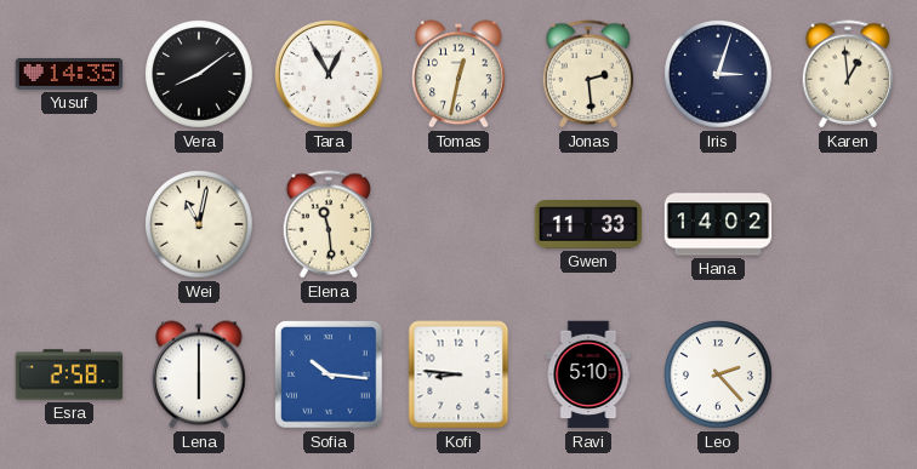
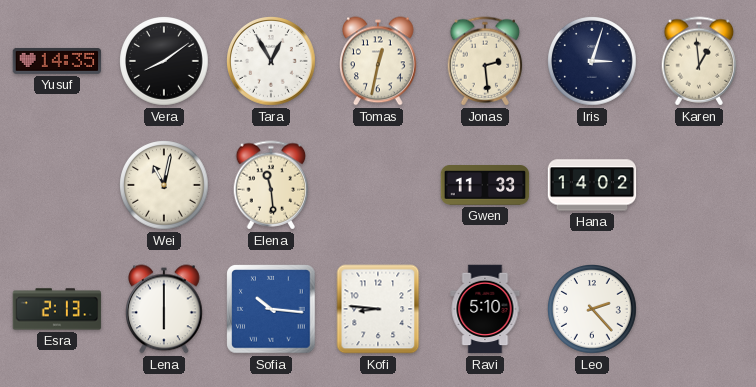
Esra: 2:58 -> 2:13
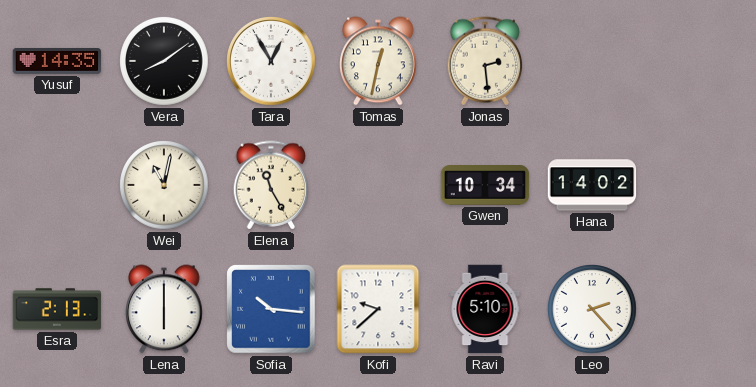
Iris: 3:03 -> none
Karen: 12:59 -> none
Elena: 11:29 -> 11:25
Gwen: 11:33 -> 10:34
Kofi: 8:46 -> 9:38
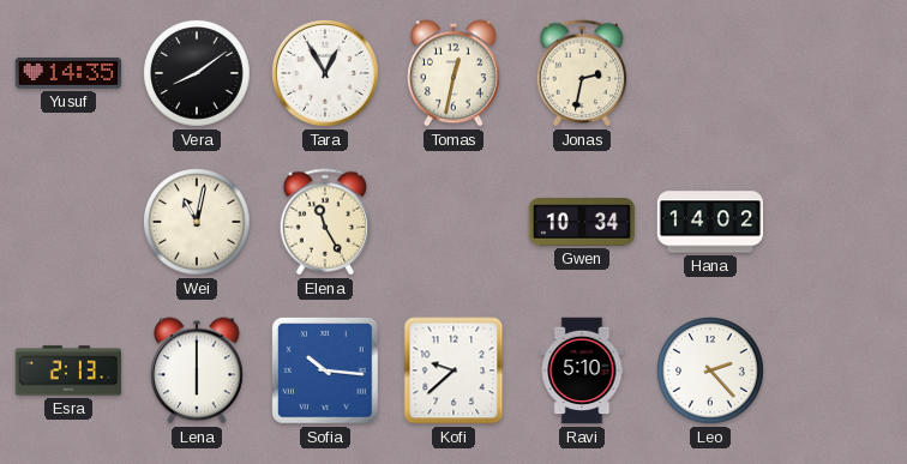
Jonas: 2:29 -> 2:32
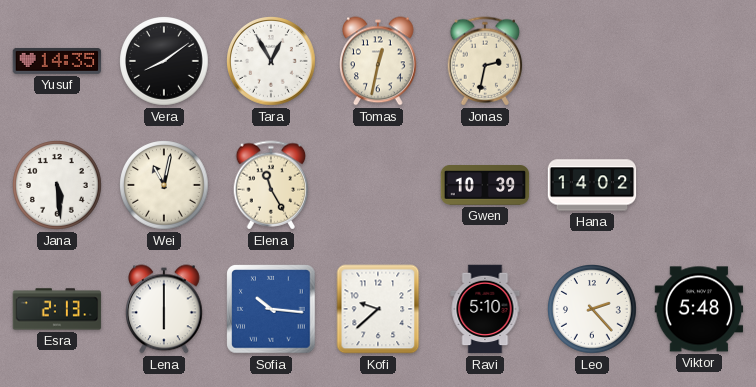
Jana: none -> 5:29
Gwen: 10:34 -> 10:39
Viktor: none -> 5:48
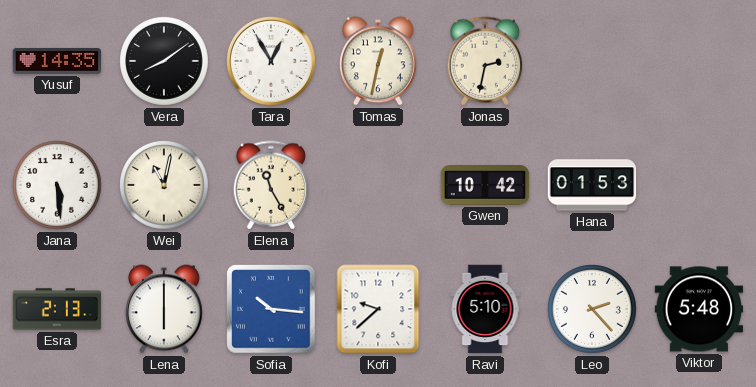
Gwen: 10:39 -> 10:42
Hana: 14:02 -> 01:53
